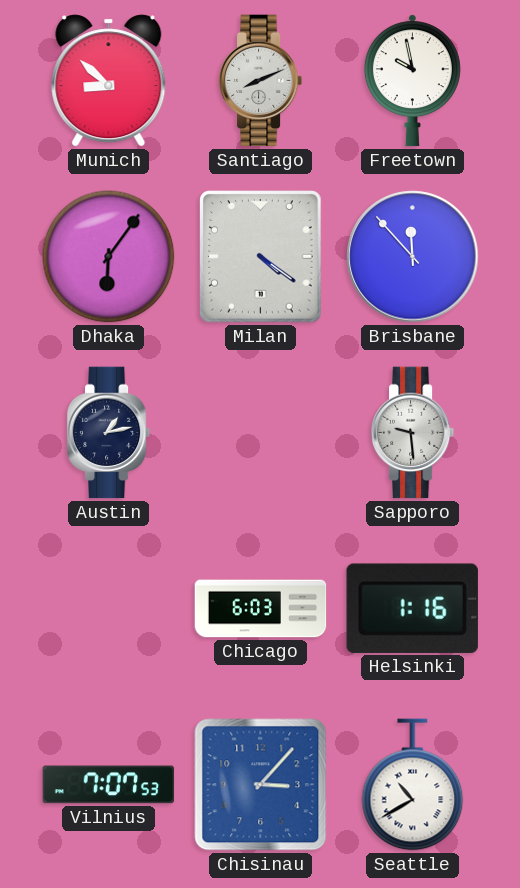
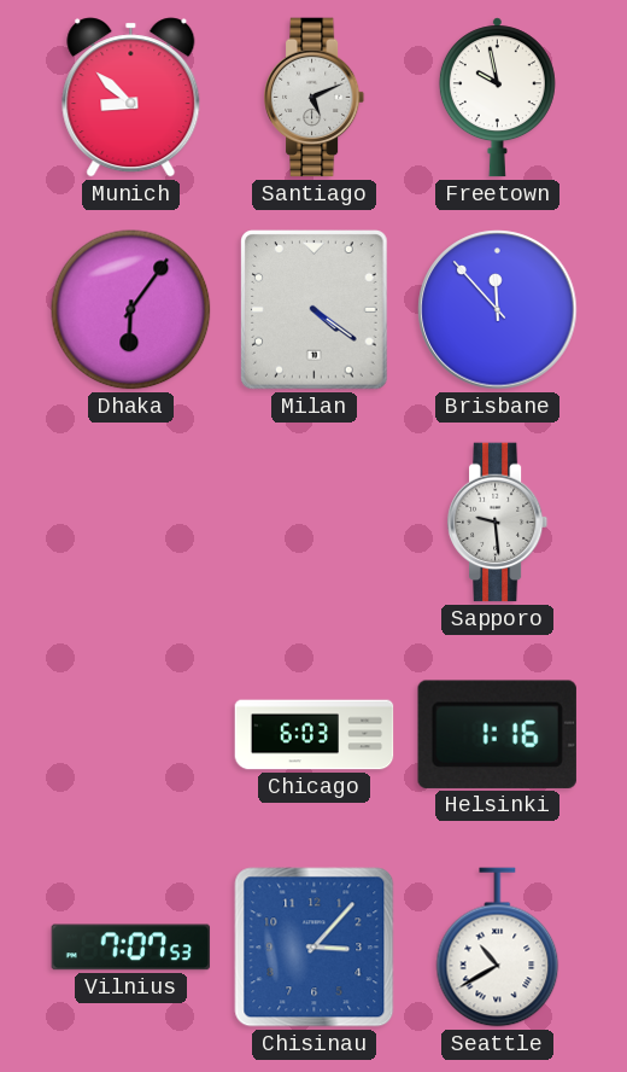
Santiago: 8:11 -> 5:11
Austin: 1:13 -> none
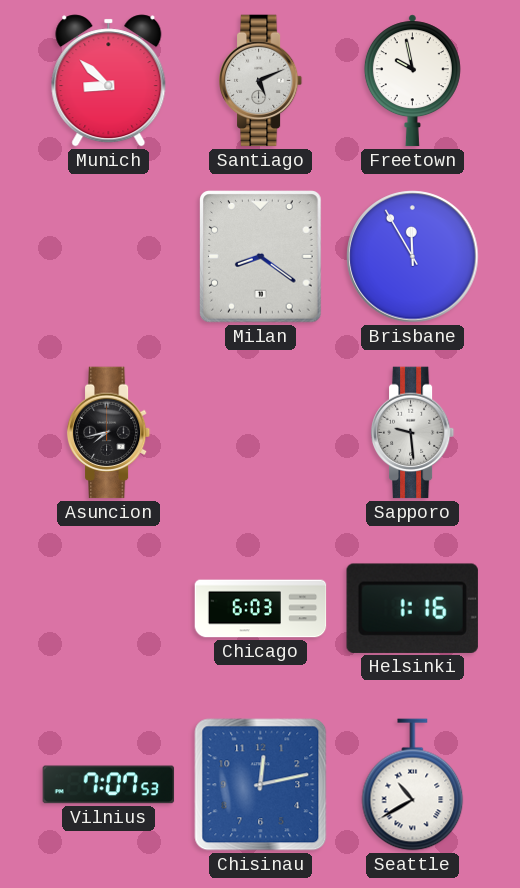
Dhaka: 6:06 -> none
Milan: 4:21 -> 8:21
Brisbane: 11:53 -> 11:55
Asuncion: none -> 7:43
Chisinau: 3:07 -> 12:13
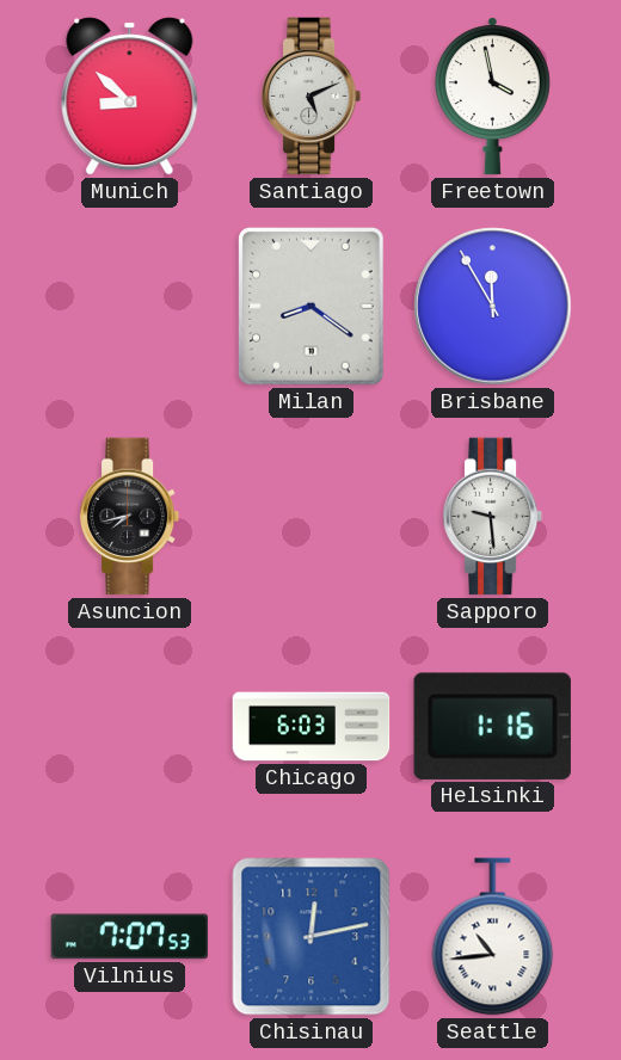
Freetown: 9:58 -> 3:58
Seattle: 10:40 -> 10:44
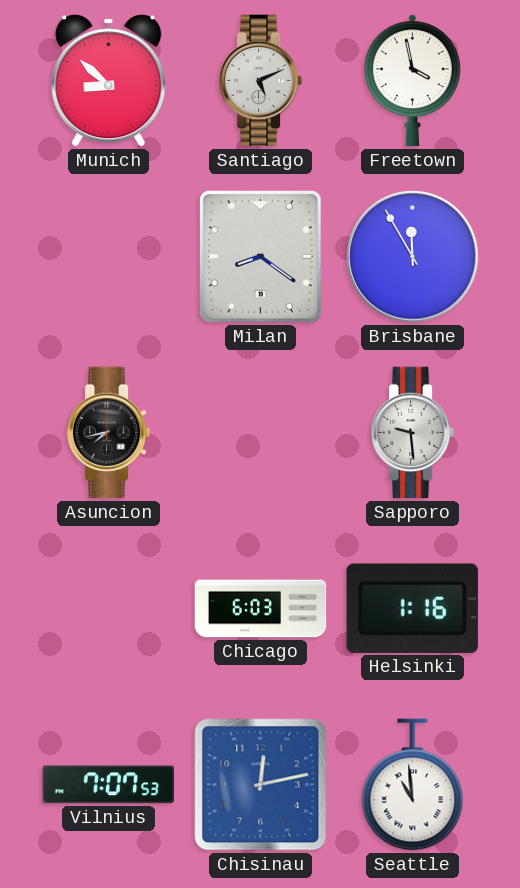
Seattle: 10:44 -> 10:59
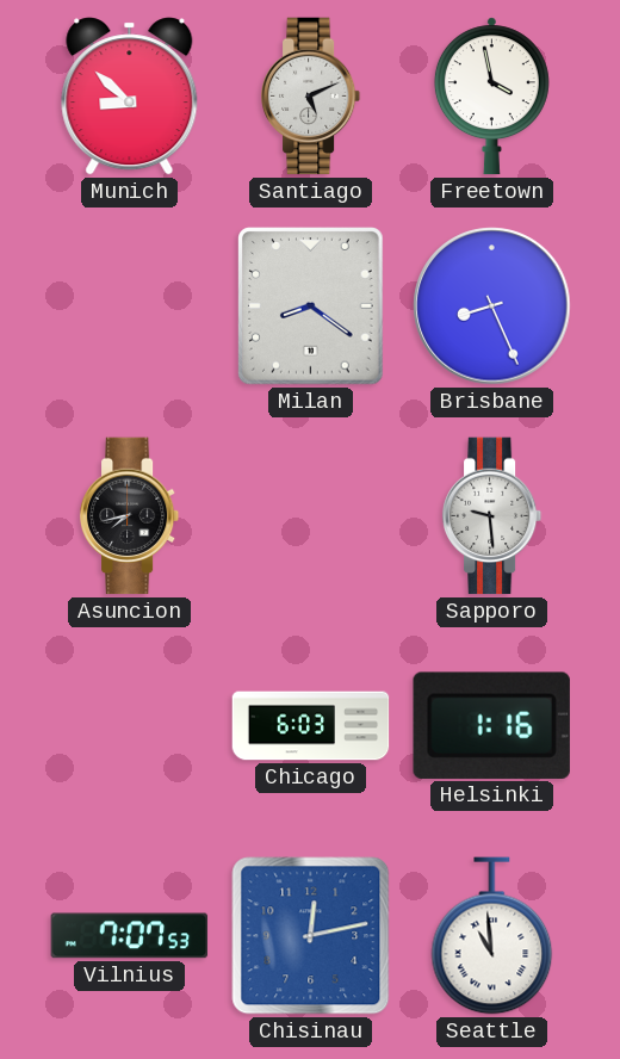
Brisbane: 11:55 -> 8:26
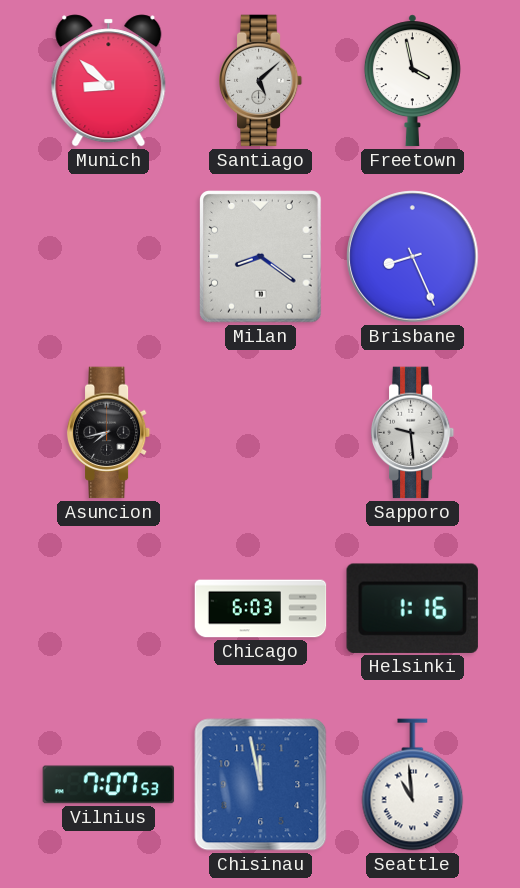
Santiago: 5:11 -> 5:08
Chisinau: 12:13 -> 11:58
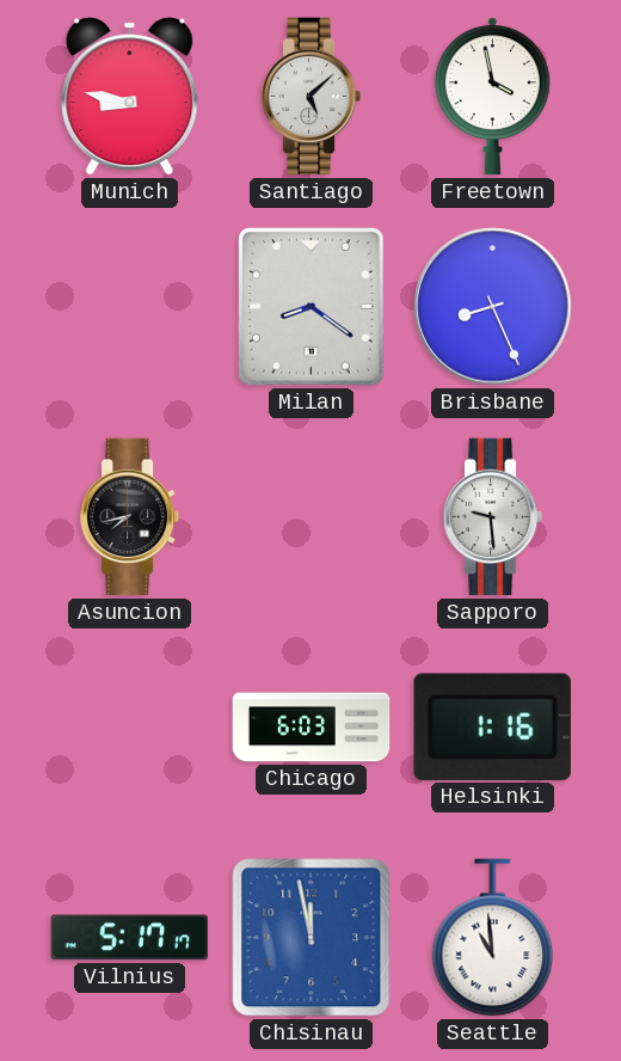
Munich: 8:52 -> 8:47
Vilnius: 7:07 -> 5:17
